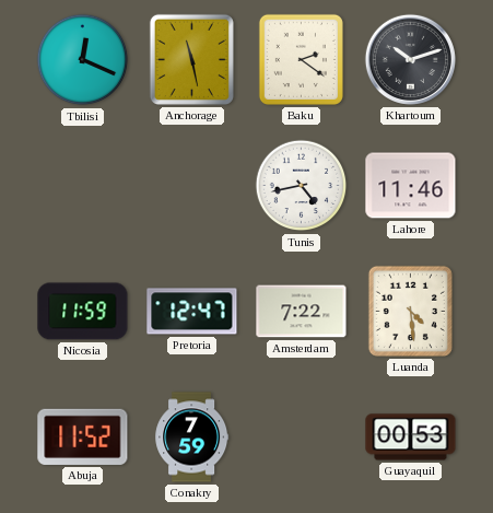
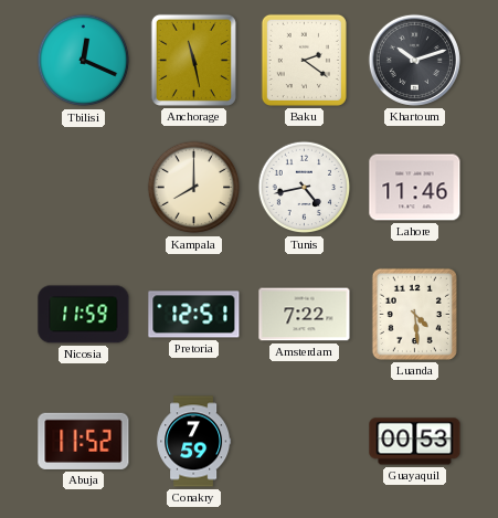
Kampala: none -> 8:00
Pretoria: 12:47 -> 12:51
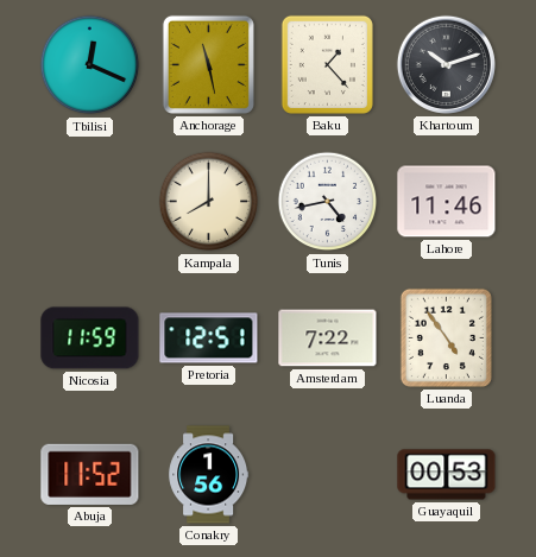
Baku: 2:21 -> 1:23
Luanda: 4:29 -> 4:54
Conakry: 7:59 -> 1:56
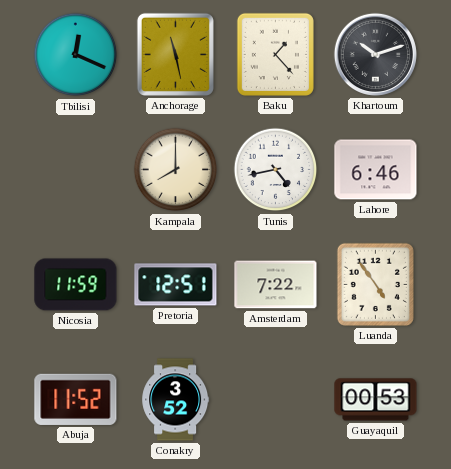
Lahore: 11:46 -> 6:46
Conakry: 1:56 -> 3:52
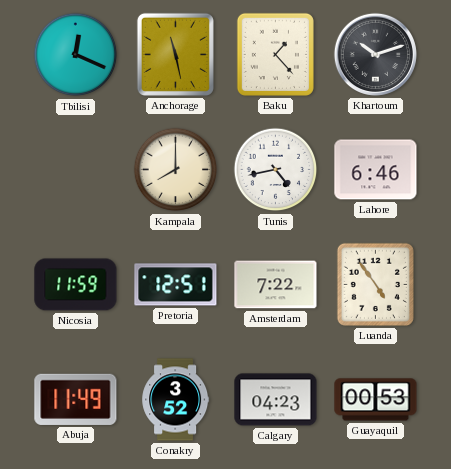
Abuja: 11:52 -> 11:49
Calgary: none -> 04:23
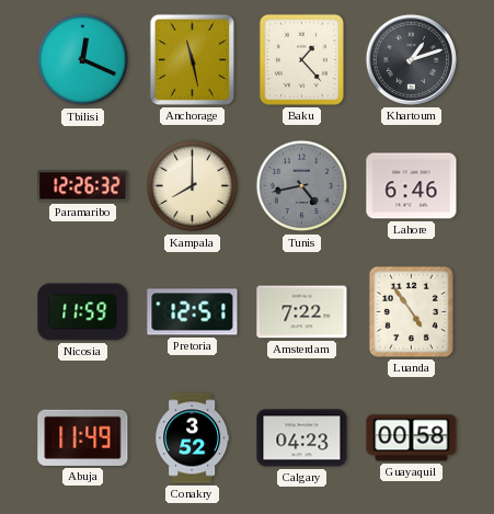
Khartoum: 10:12 -> 1:12
Paramaribo: none -> 12:26
Tunis dial: white -> grey
Guayaquil: 00:53 -> 00:58
